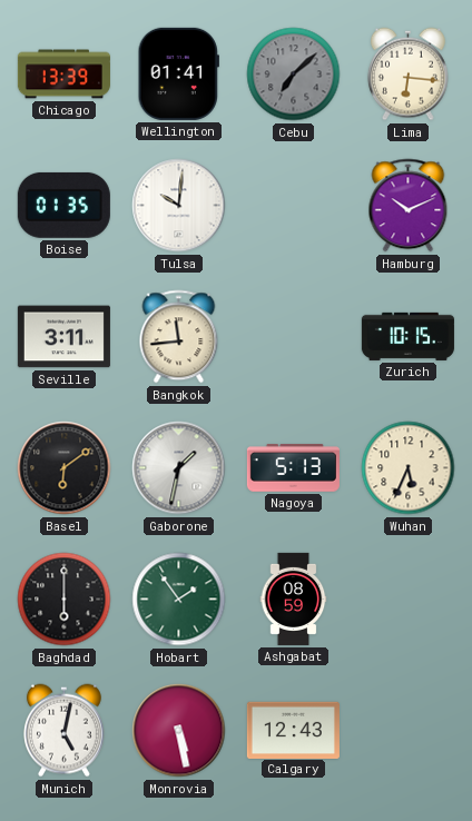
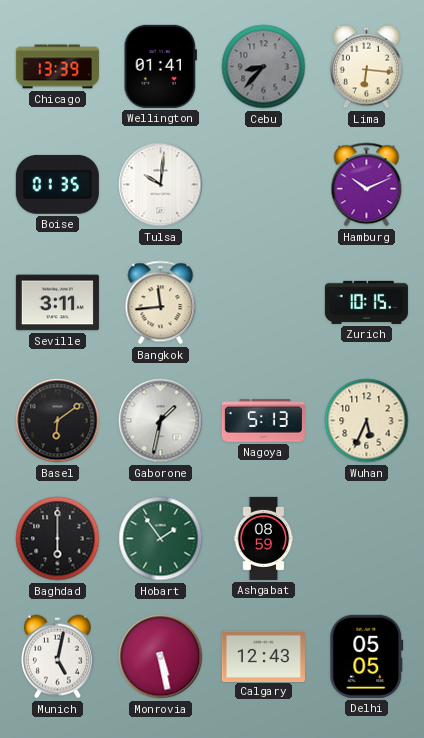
Cebu: 7:08 -> 8:37
Delhi: none -> 05:05
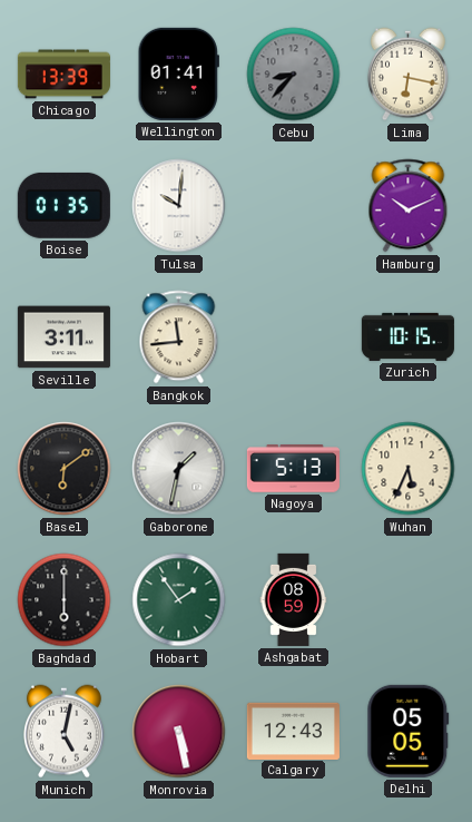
Lima: 6:16 -> 6:17
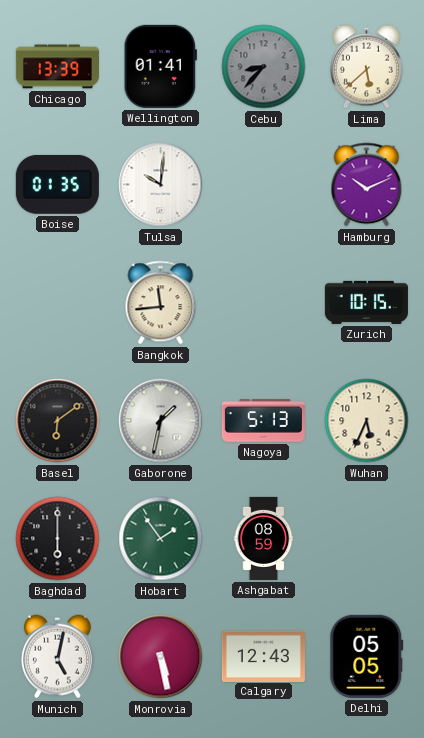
Lima: 6:17 -> 5:38
Seville: 3:11 -> none
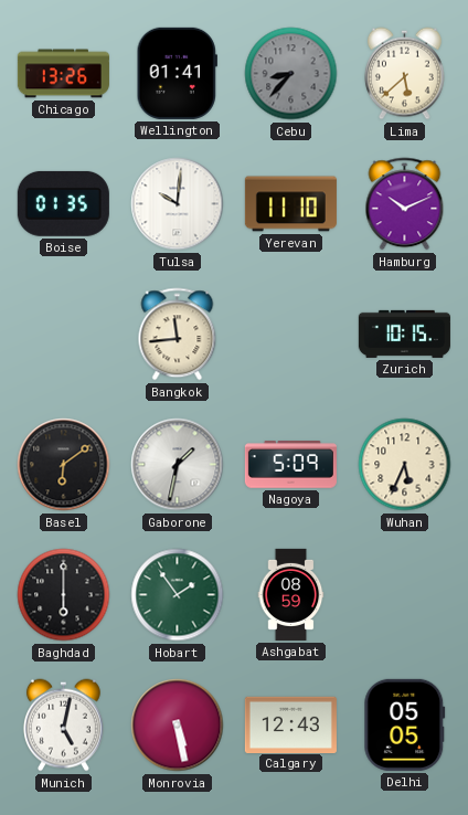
Chicago: 13:39 -> 13:26
Yerevan: none -> 11:10
Nagoya: 5:13 -> 5:09
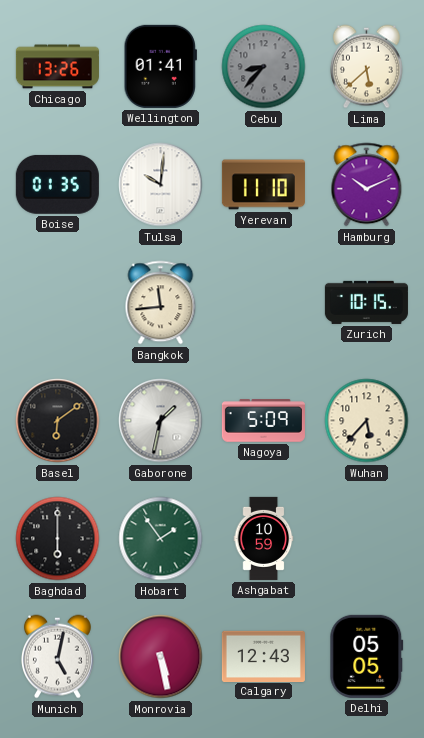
Wuhan: 5:34 -> 5:37
Ashgabat: 08:59 -> 10:59
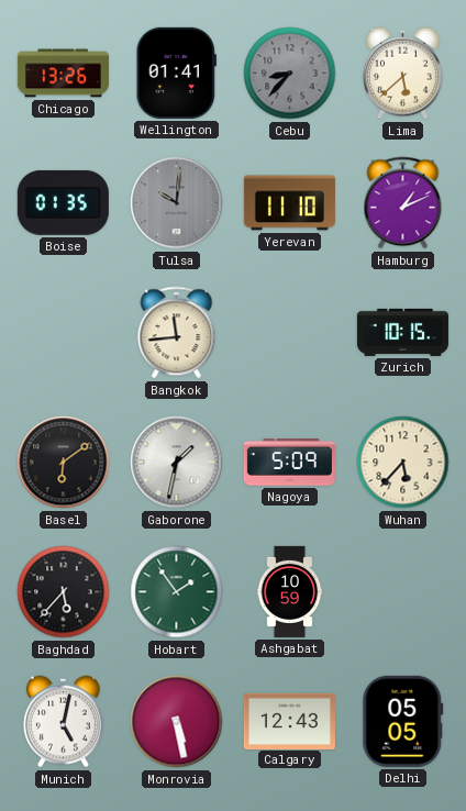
Tulsa dial: white -> grey
Hamburg: 10:11 -> 1:11
Baghdad: 6:00 -> 5:37
